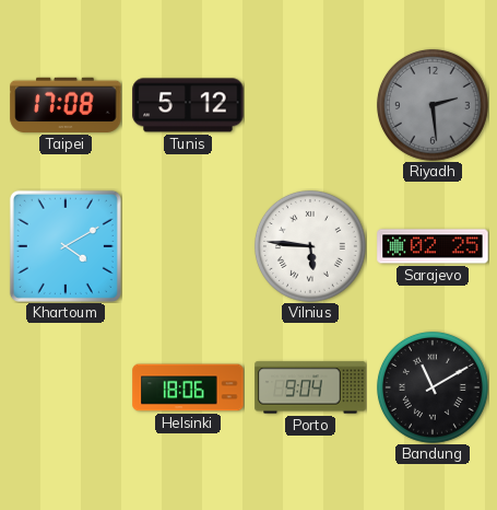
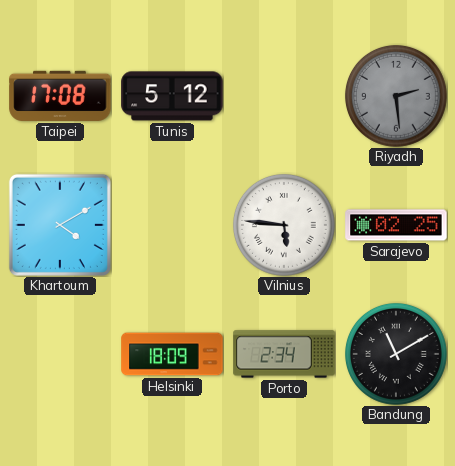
Helsinki: 18:06 -> 18:09
Porto: 9:04 -> 2:34
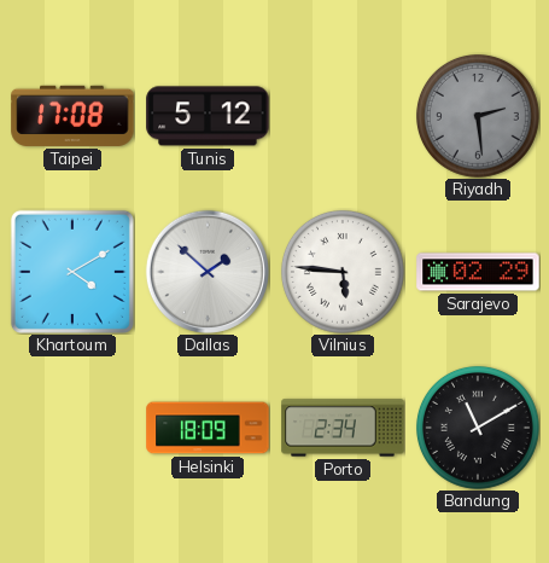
Dallas: none -> 1:52
Sarajevo: 02:25 -> 02:29
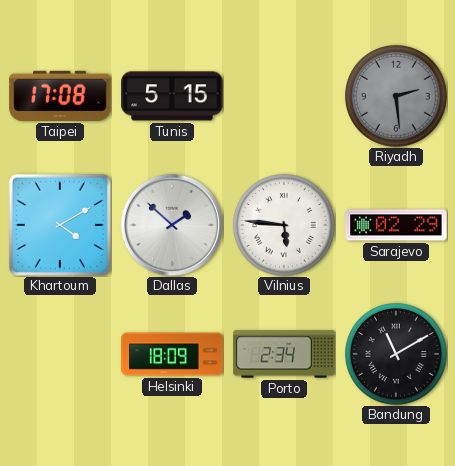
Tunis: 5:12 -> 5:15
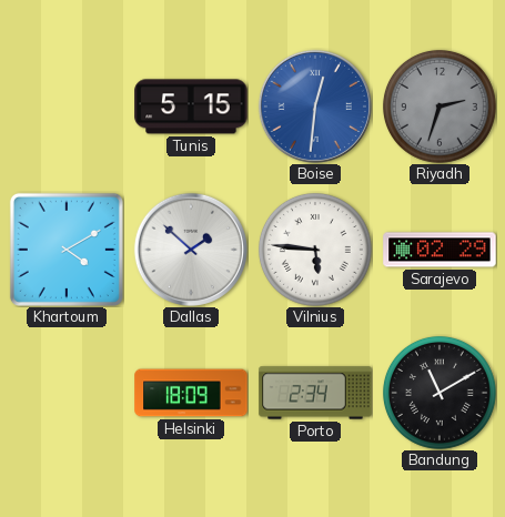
Taipei: 17:08 -> none
Boise: none -> 12:31
Riyadh: 2:29 -> 2:33
